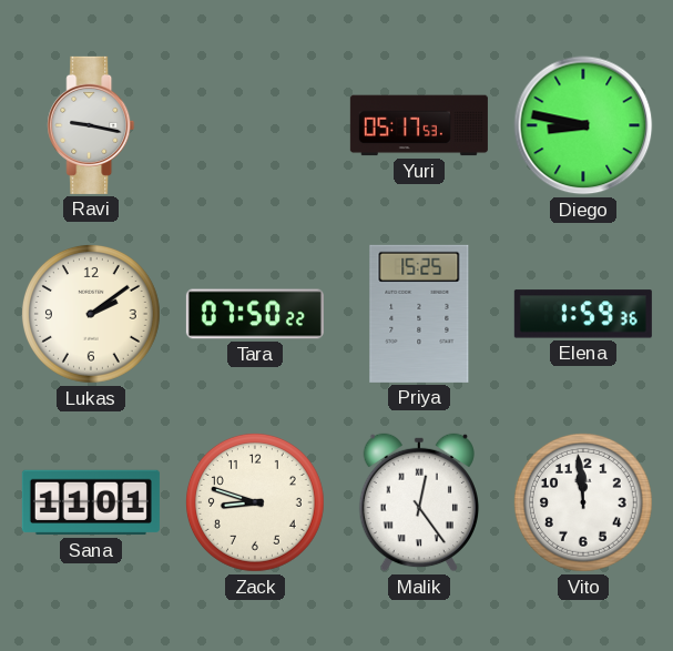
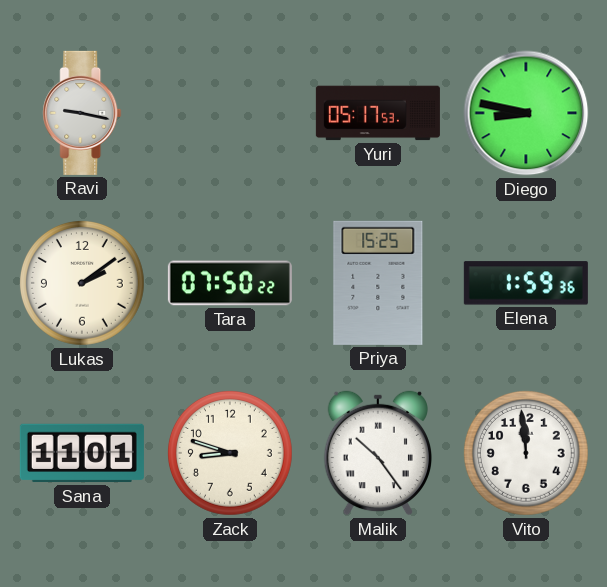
Malik: 12:24 -> 10:24
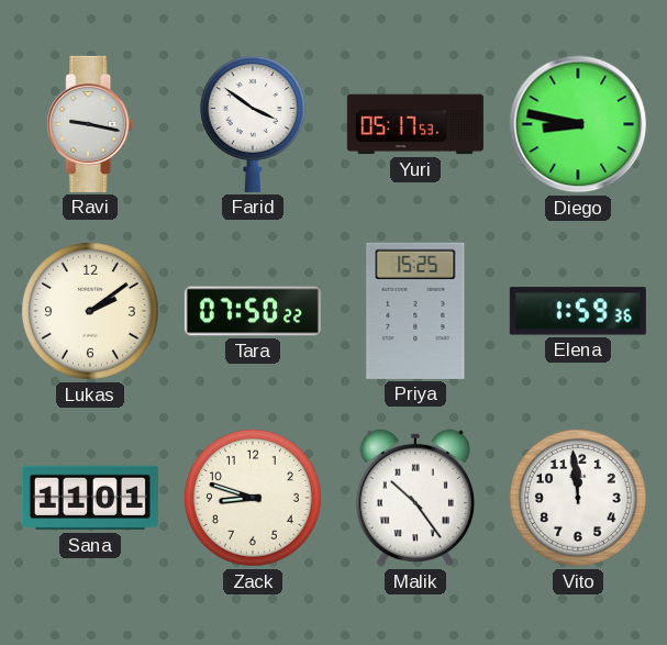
Farid: none -> 3:51
